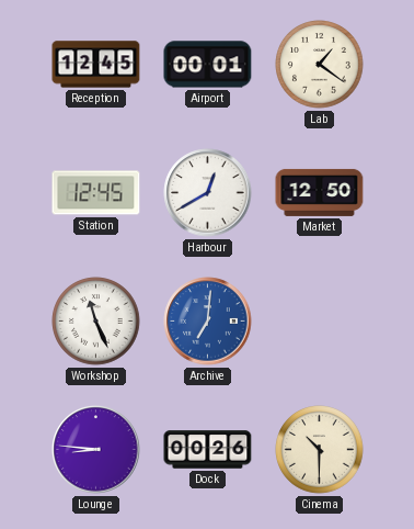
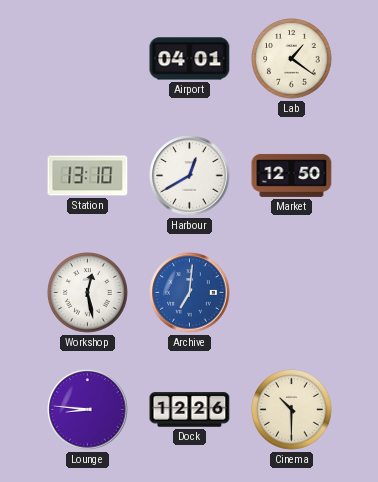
Reception: 12:45 -> none
Airport: 00:01 -> 04:01
Station: 12:45 -> 13:10
Workshop: 11:26 -> 12:28
Dock: 00:26 -> 12:26
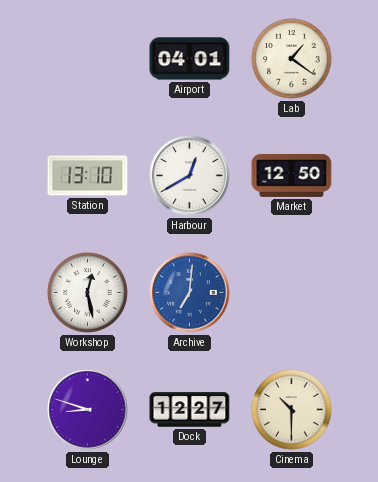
Lounge: 8:46 -> 8:48
Dock: 12:26 -> 12:27
